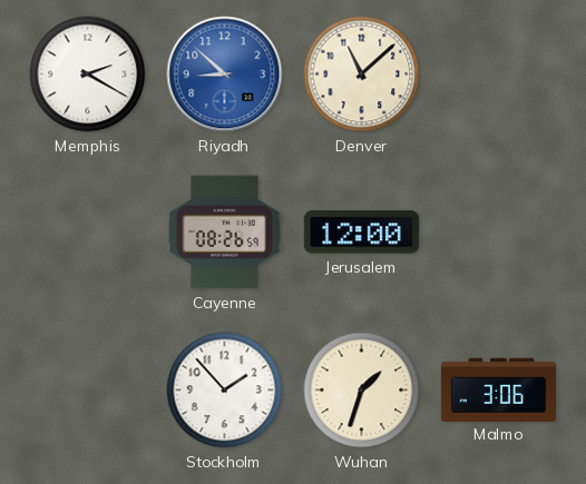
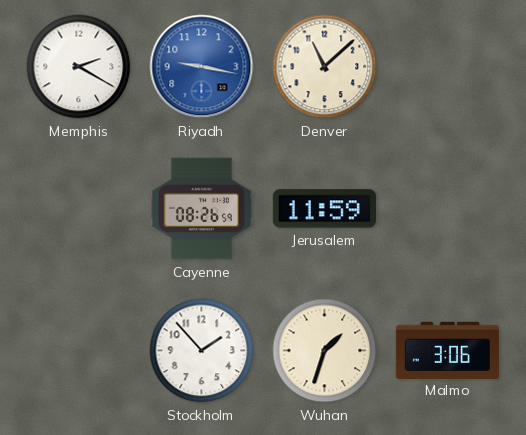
Riyadh: 8:52 -> 9:17
Jerusalem: 12:00 -> 11:59
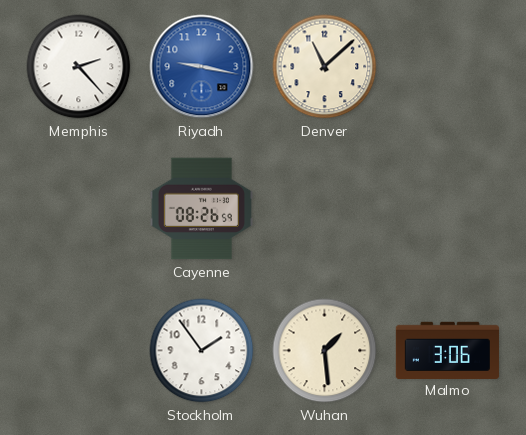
Memphis: 2:20 -> 2:23
Jerusalem: 11:59 -> none
Stockholm: 1:53 -> 1:54
Wuhan: 1:33 -> 1:29
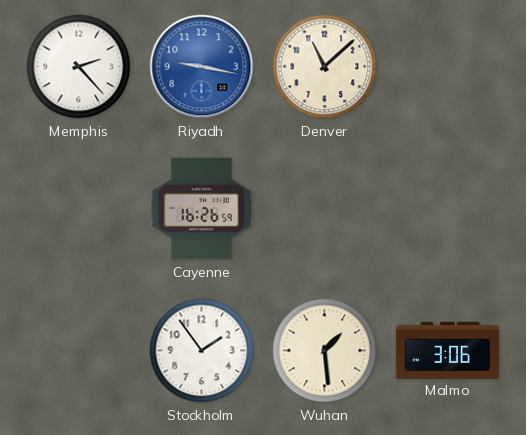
Cayenne: 08:26 -> 16:26
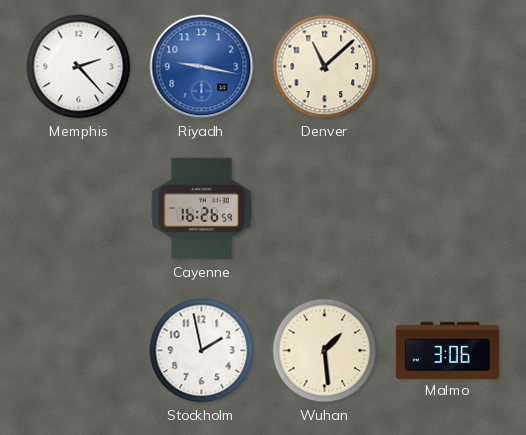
Stockholm: 1:54 -> 1:58
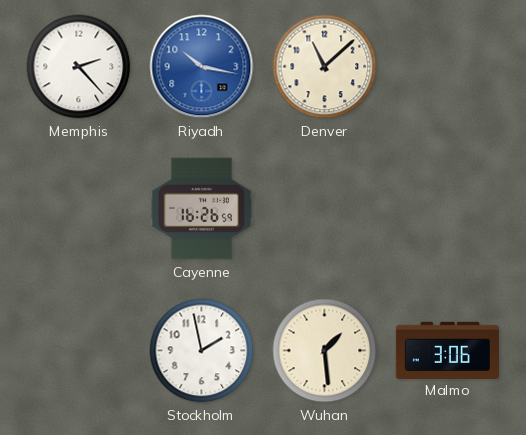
Riyadh: 9:17 -> 10:17
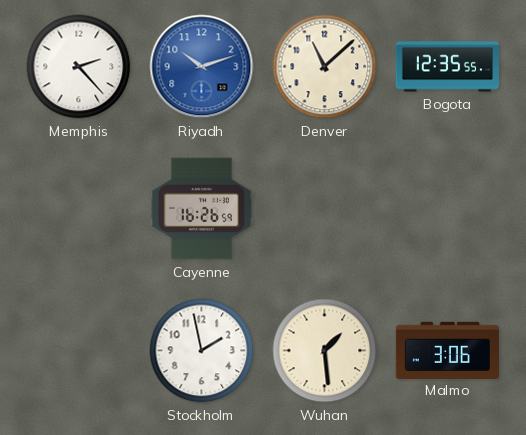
Riyadh: 10:17 -> 10:12
Bogota: none -> 12:35
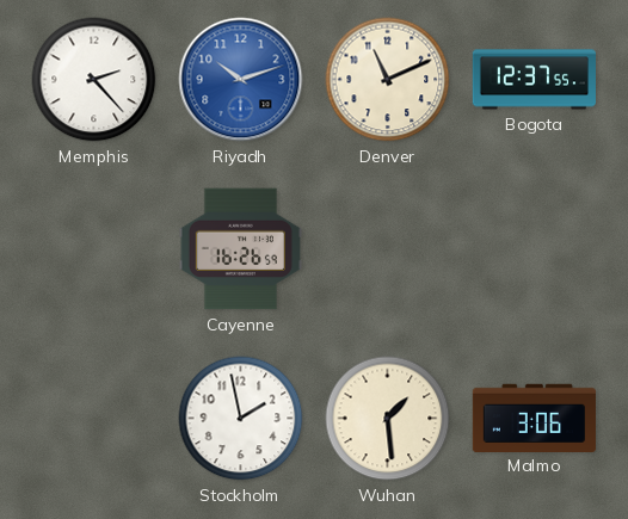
Denver: 11:08 -> 11:11
Bogota: 12:35 -> 12:37
